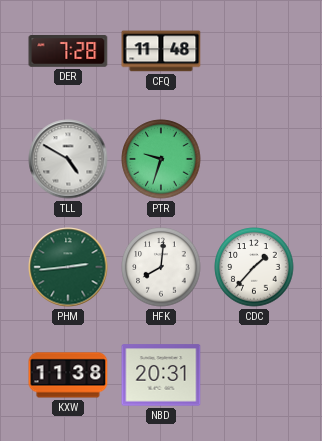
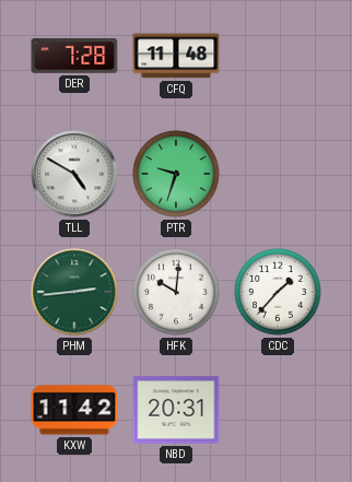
HFK: 8:01 -> 10:01
KXW: 11:38 -> 11:42
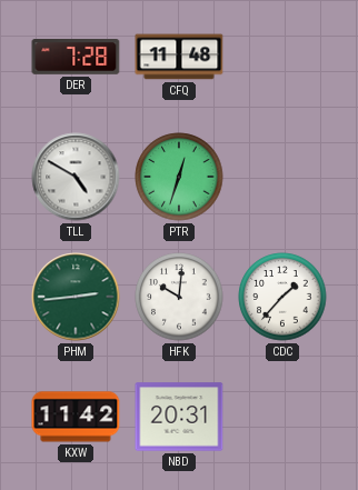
PTR: 9:33 -> 12:33
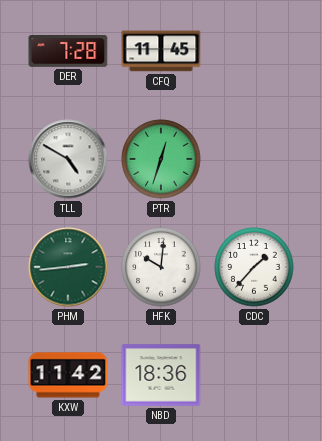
CFQ: 11:48 -> 11:45
NBD: 20:31 -> 18:36
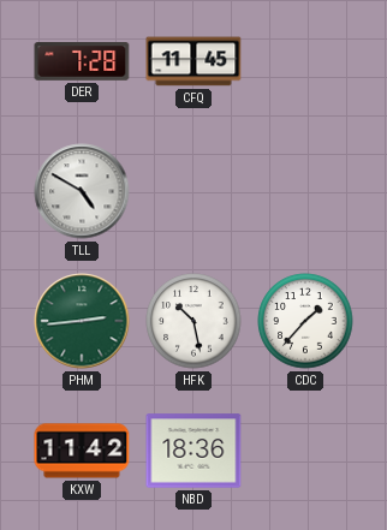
PTR: 12:33 -> none
HFK: 10:01 -> 10:28
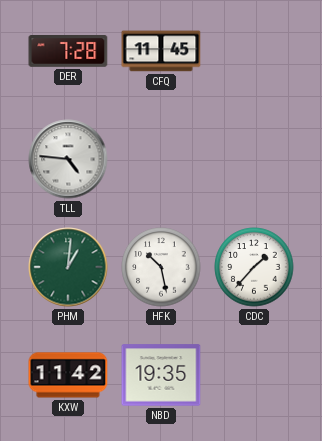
TLL: 4:50 -> 4:46
PHM: 2:44 -> 1:01
NBD: 18:36 -> 19:35
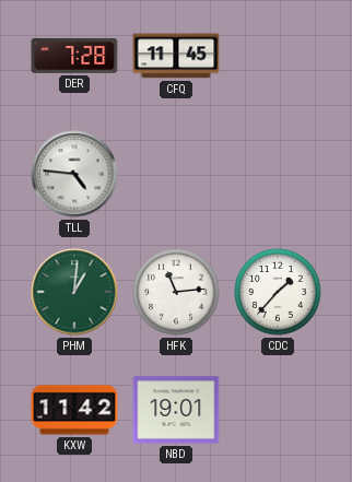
HFK: 10:28 -> 11:14
NBD: 19:35 -> 19:01
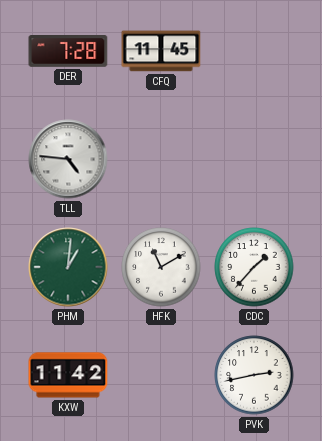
HFK: 11:14 -> 11:10
NBD: 19:01 -> none
PVK: none -> 2:43
